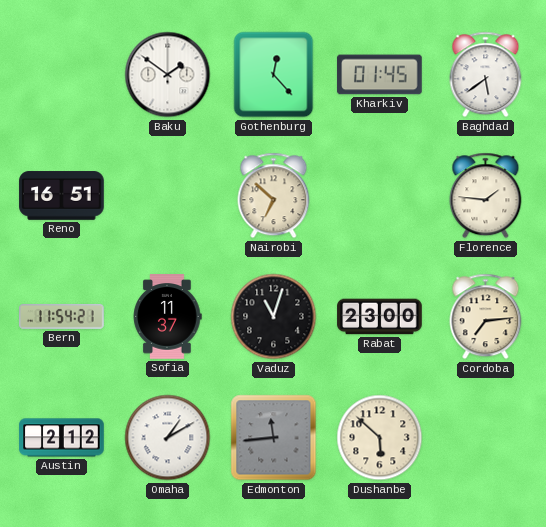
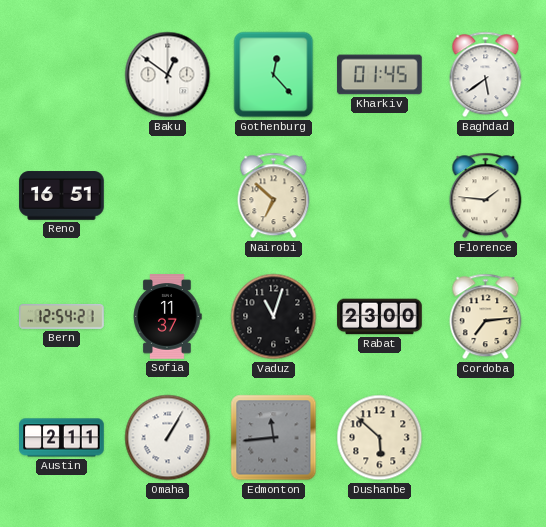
Baku: 1:51 -> 12:51
Bern: 11:54 -> 12:54
Austin: 2:12 -> 2:11
Omaha: 1:10 -> 1:05
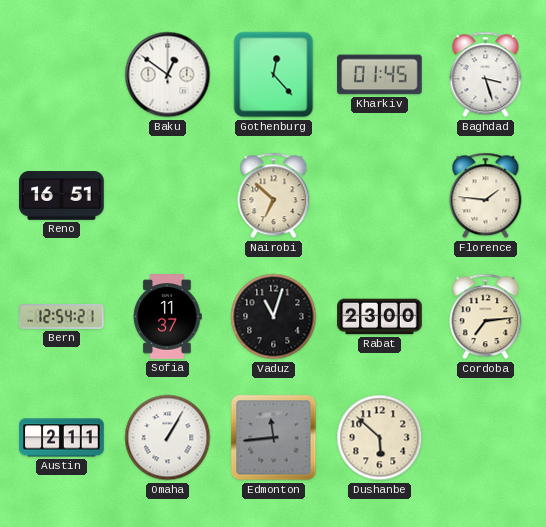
Baghdad: 5:39 -> 3:27
